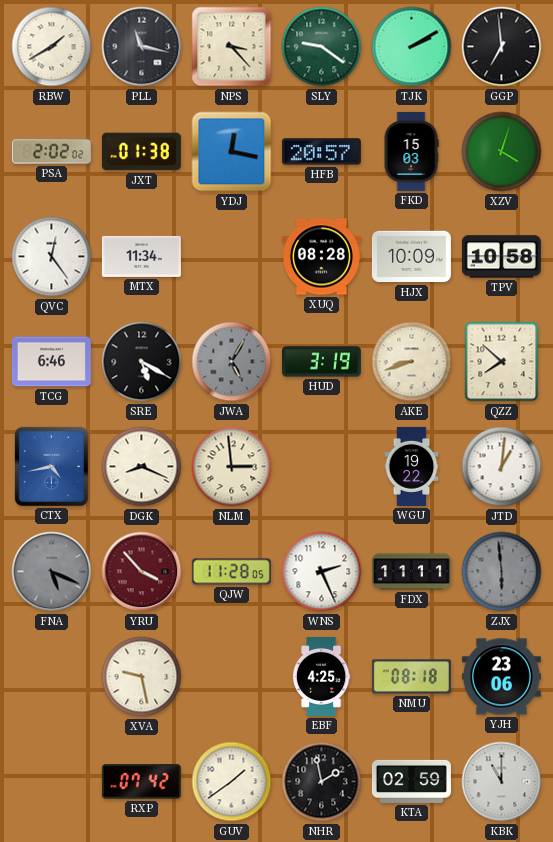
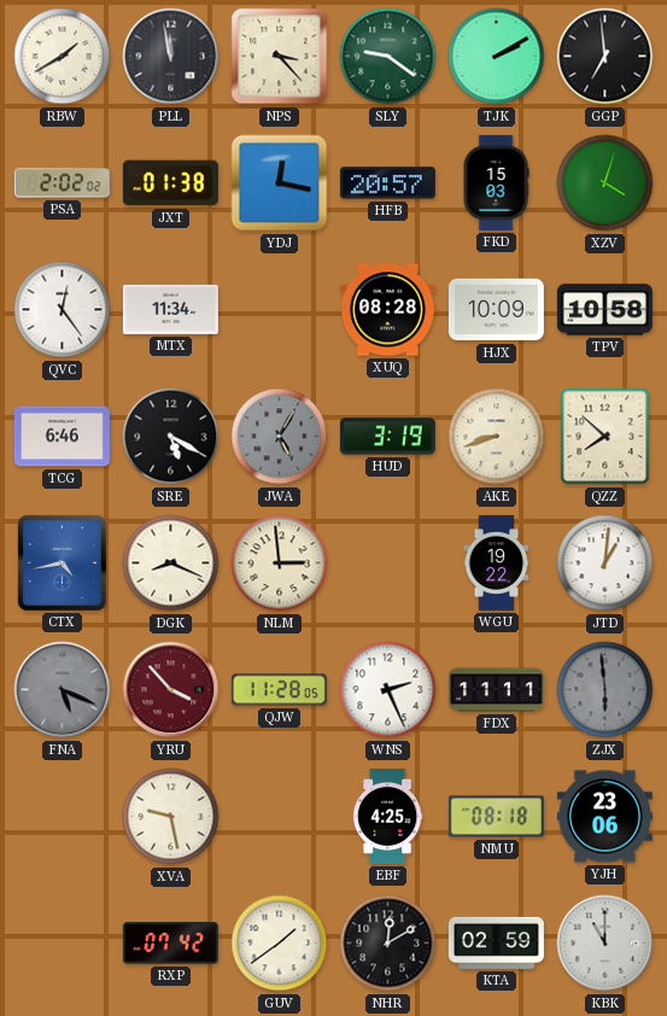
PLL: 11:17 -> 11:58
NHR: 1:58 -> 12:10
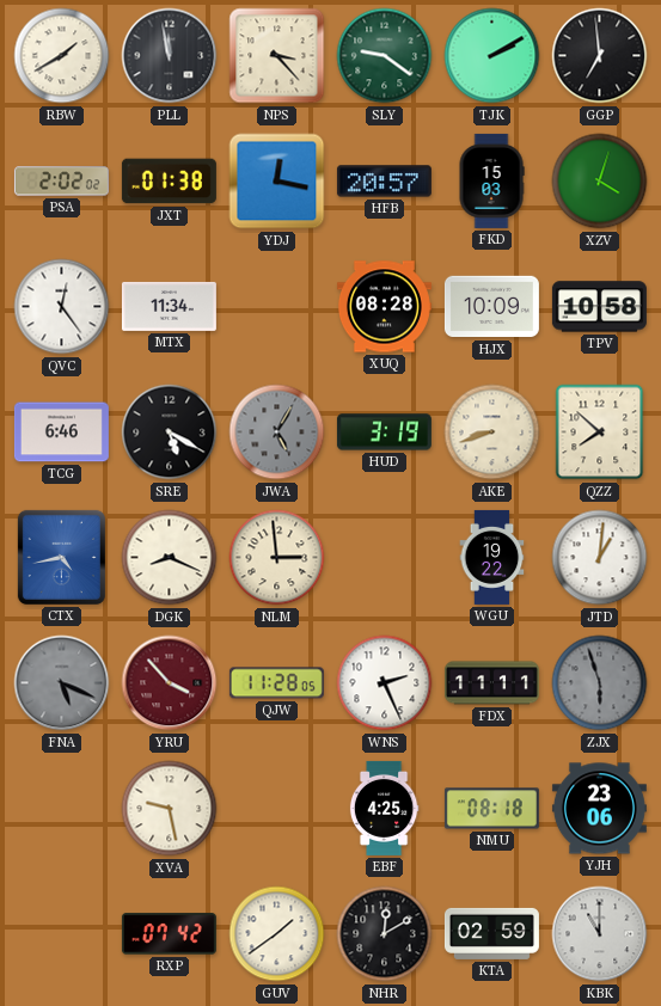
ZJX: 5:59 -> 5:57
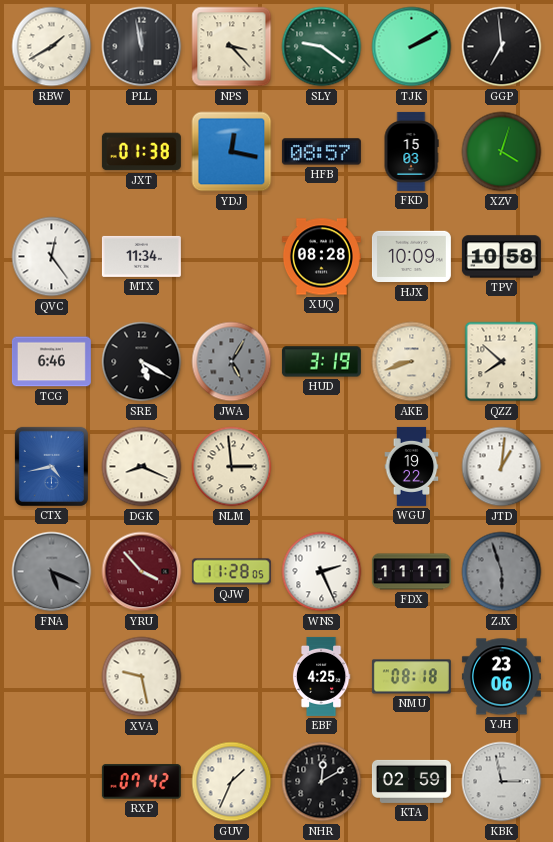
PSA: 2:02 -> none
HFB: 20:57 -> 08:57
GUV: 1:39 -> 1:34
KBK: 11:00 -> 2:58
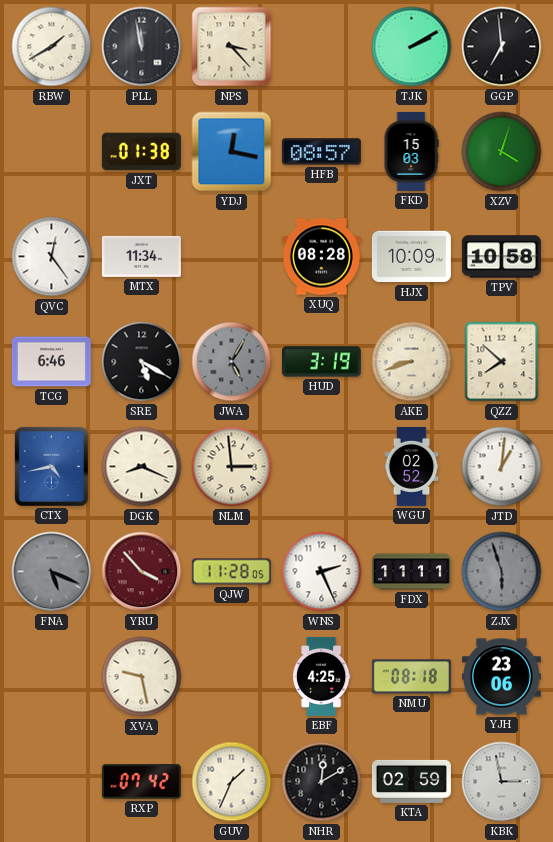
SLY: 9:21 -> none
WGU: 19:22 -> 02:52
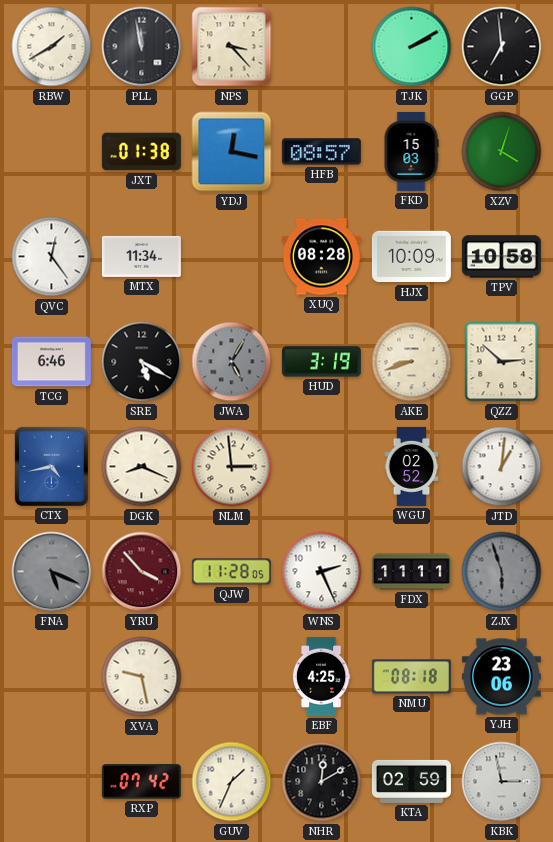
QZZ: 7:52 -> 2:52
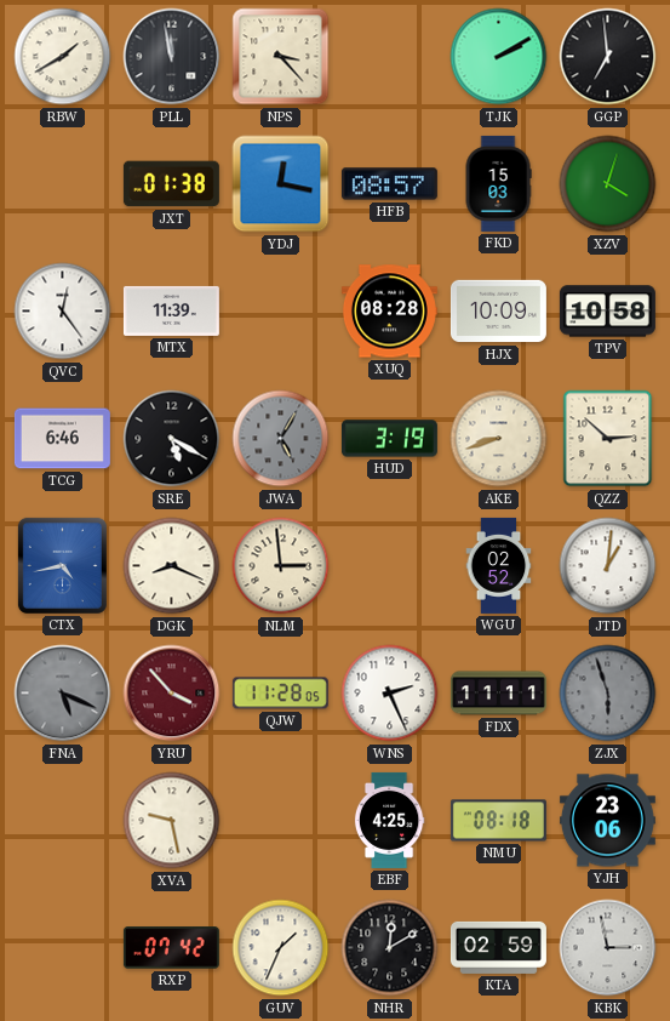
MTX: 11:34 -> 11:39
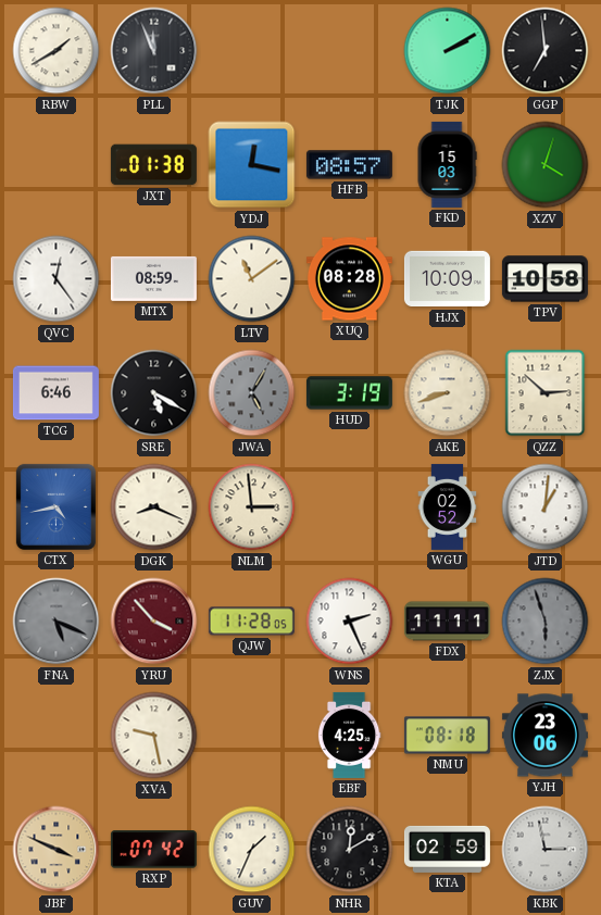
PLL: 11:58 -> 11:56
NPS: 3:23 -> none
MTX: 11:39 -> 08:59
LTV: none -> 11:09
JBF: none -> 3:49
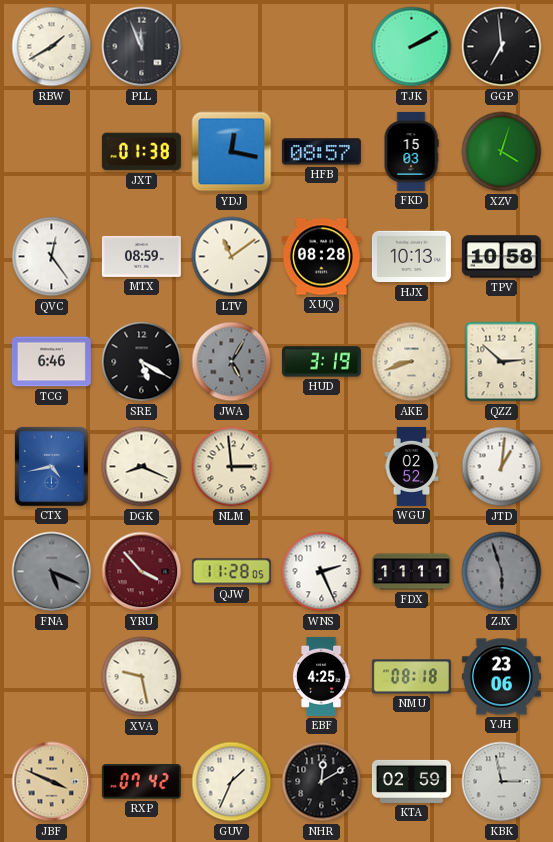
HJX: 10:09 -> 10:13
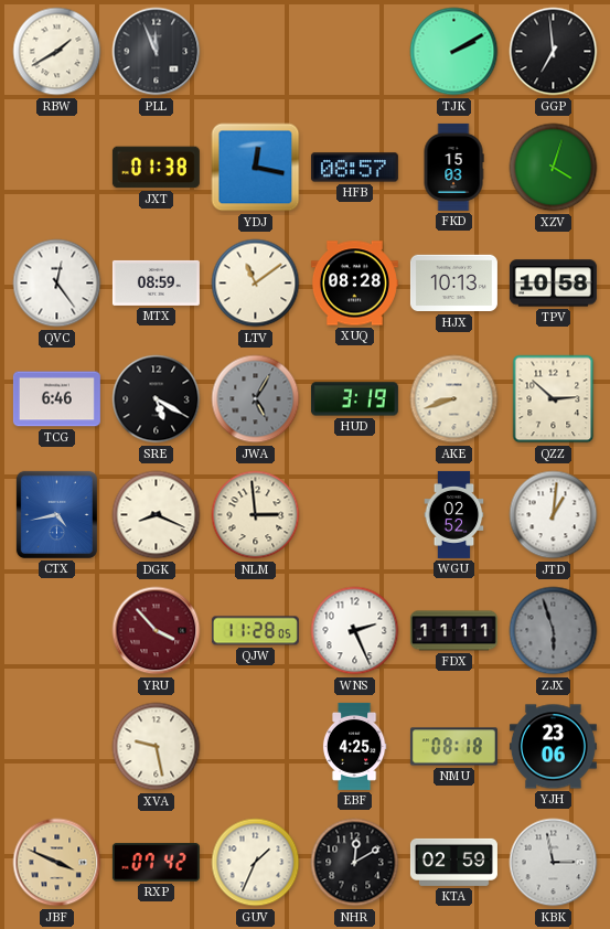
FNA: 5:19 -> none
